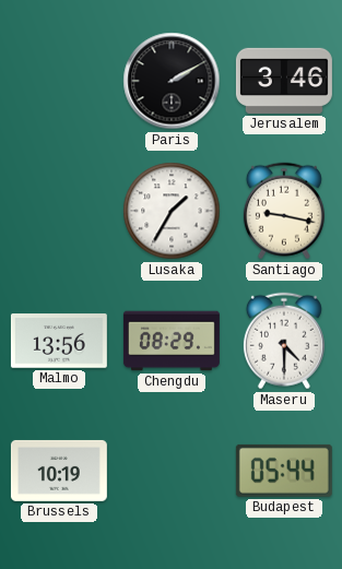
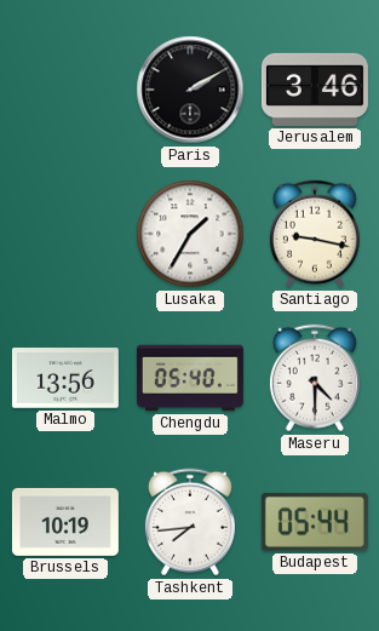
Chengdu: 08:29 -> 05:40
Tashkent: none -> 7:44
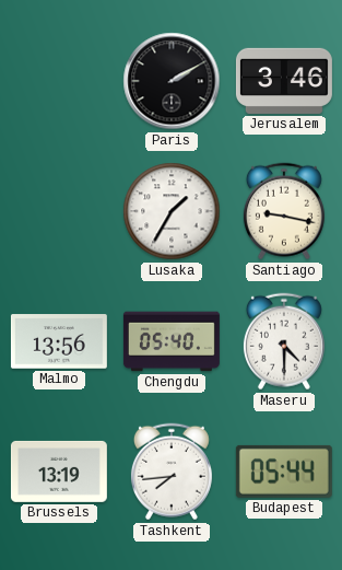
Brussels: 10:19 -> 13:19
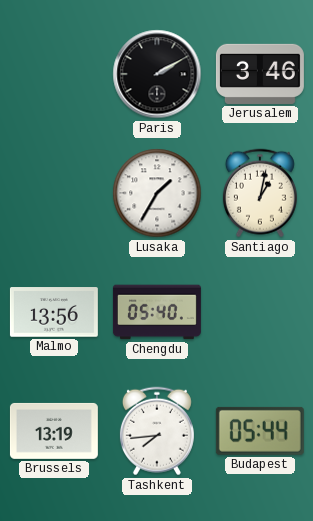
Santiago: 9:17 -> 1:02
Maseru: 4:30 -> none
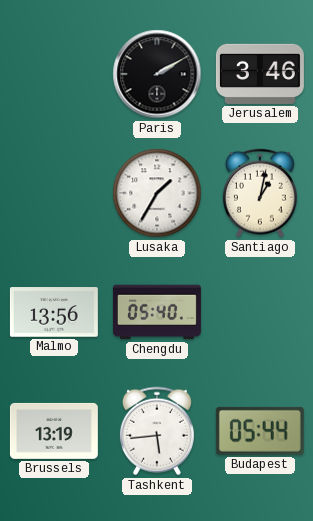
Tashkent: 7:44 -> 5:44
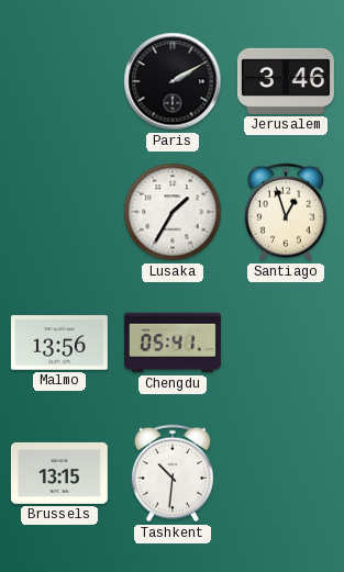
Santiago: 1:02 -> 12:57
Chengdu: 05:40 -> 05:41
Brussels: 13:19 -> 13:15
Tashkent: 5:44 -> 10:31
Budapest: 05:44 -> none
